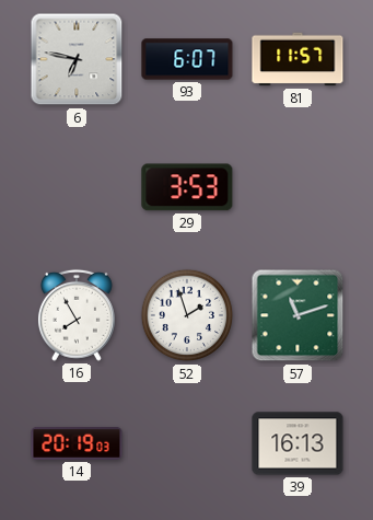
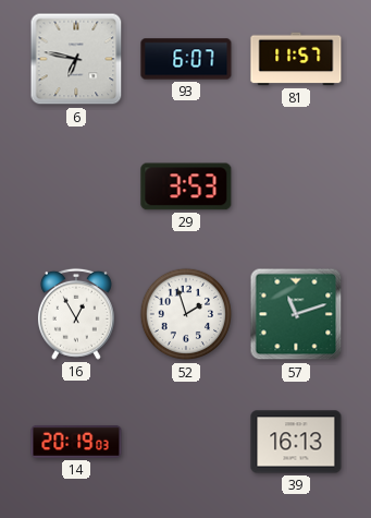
16: 7:55 -> 12:55
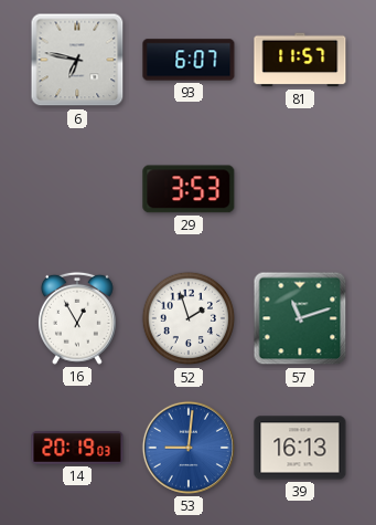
53: none -> 9:01
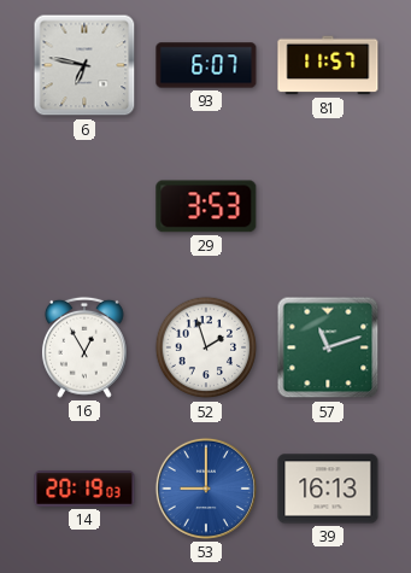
53: 9:01 -> 9:00
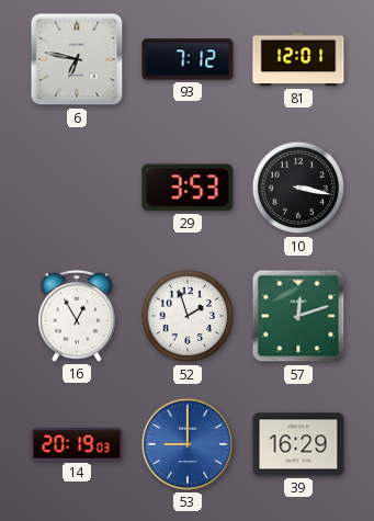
93: 6:07 -> 7:12
81: 11:57 -> 12:01
10: none -> 3:17
57: 11:12 -> 12:12
39: 16:13 -> 16:29
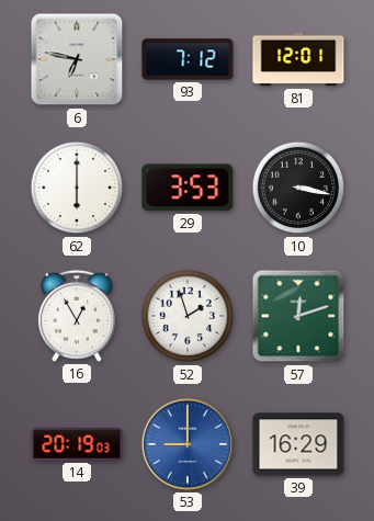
62: none -> 6:00
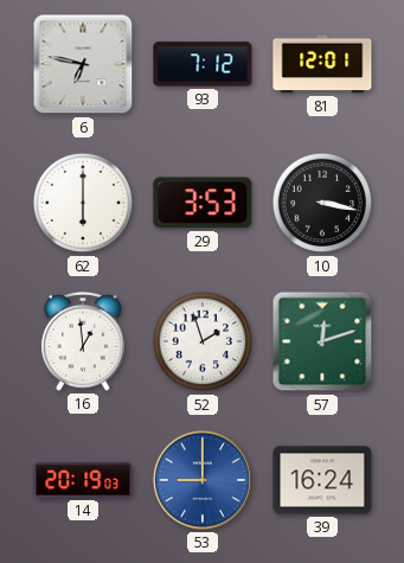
16: 12:55 -> 12:59
39: 16:29 -> 16:24
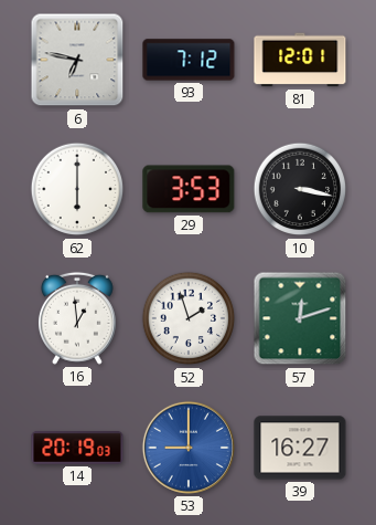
39: 16:24 -> 16:27
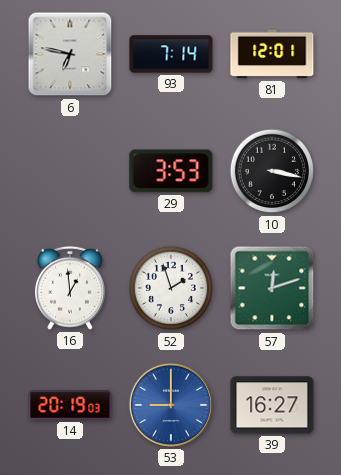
93: 7:12 -> 7:14
62: 6:00 -> none
